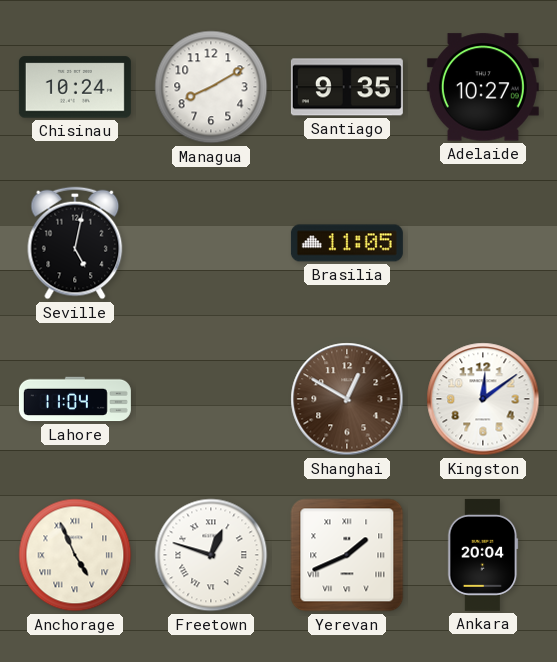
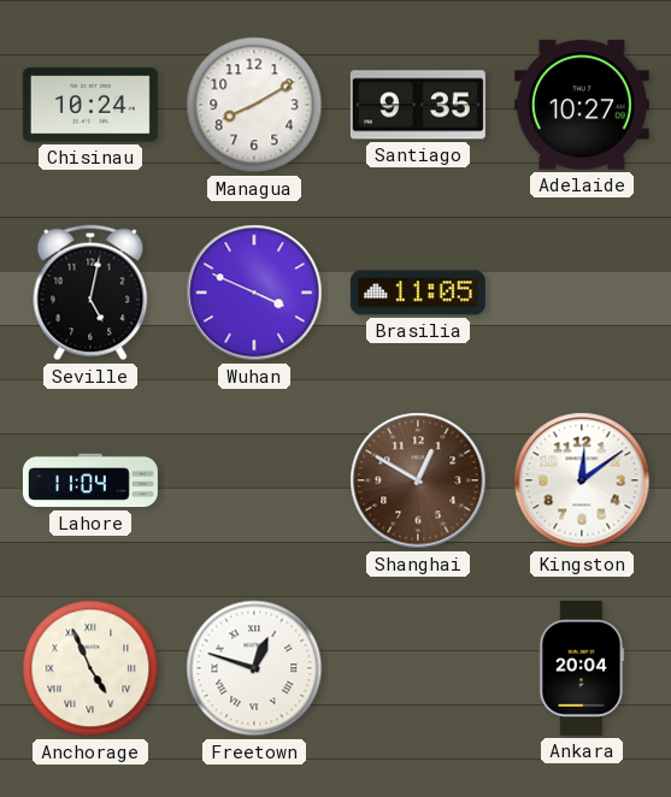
Wuhan: none -> 3:49
Yerevan: 1:41 -> none
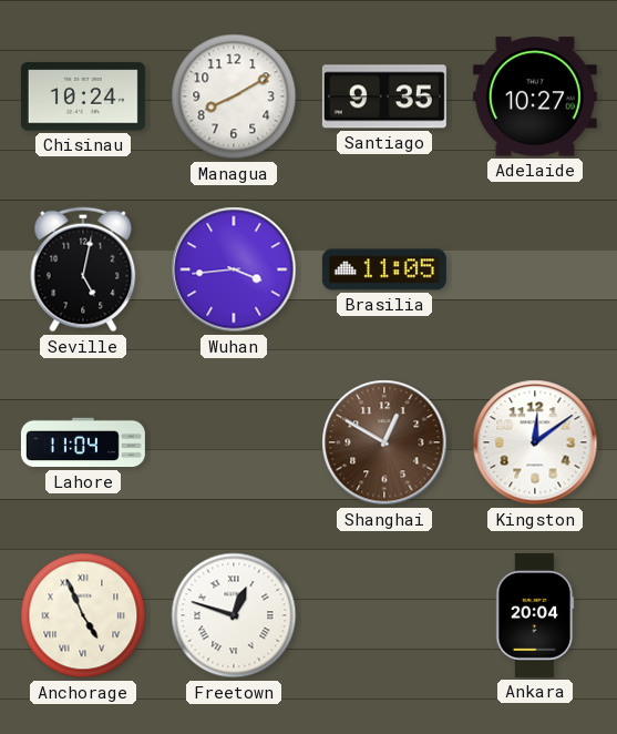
Wuhan: 3:49 -> 3:44
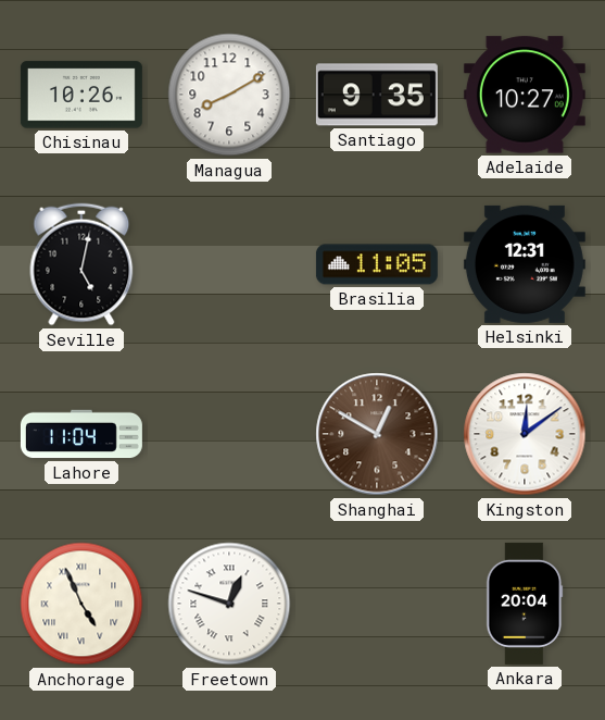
Chisinau: 10:24 -> 10:26
Wuhan: 3:44 -> none
Helsinki: none -> 12:31
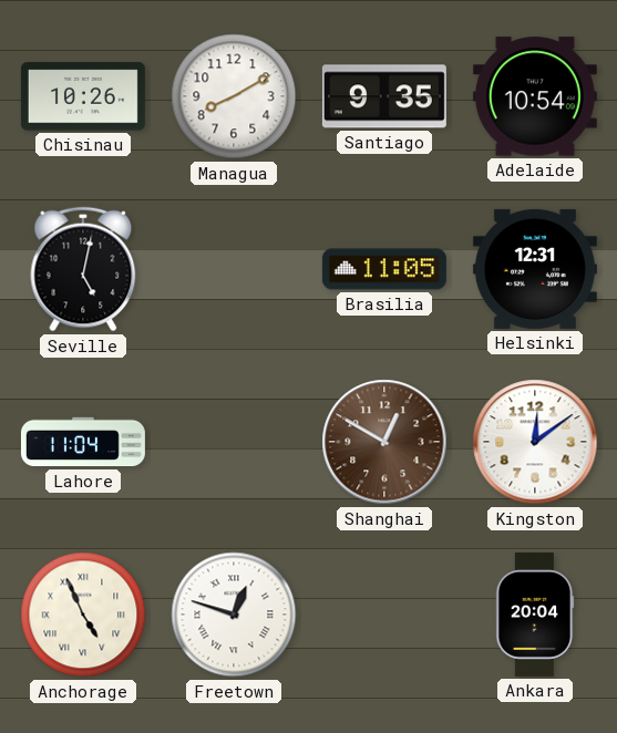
Adelaide: 10:27 -> 10:54
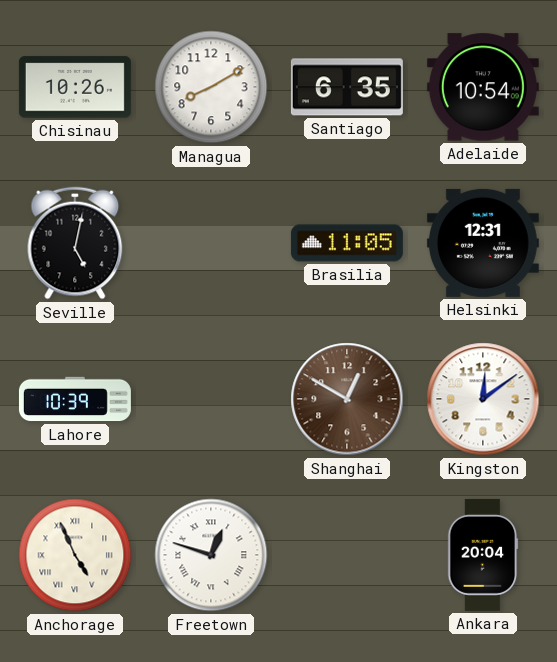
Santiago: 9:35 -> 6:35
Lahore: 11:04 -> 10:39
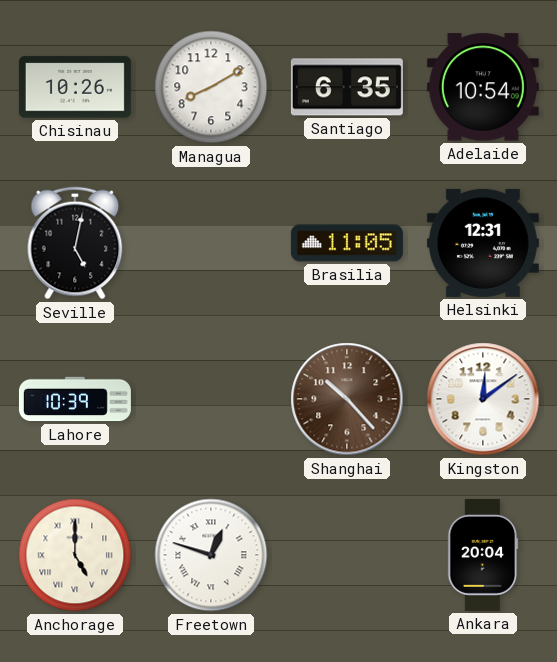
Shanghai: 12:50 -> 10:23
Anchorage: 4:56 -> 5:00
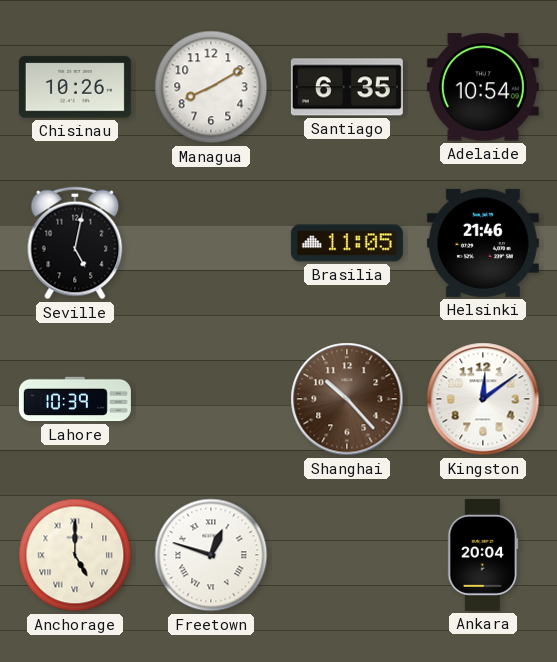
Helsinki: 12:31 -> 21:46
